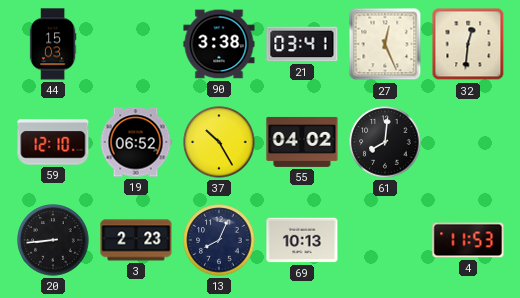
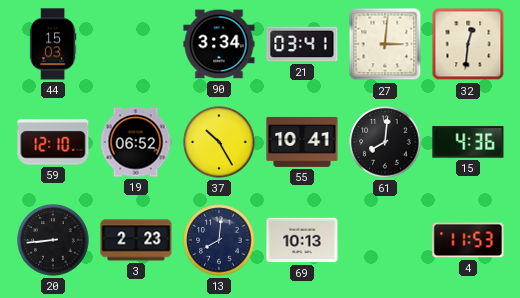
90: 3:38 -> 3:34
27: 12:26 -> 3:01
55: 04:02 -> 10:41
15: none -> 4:36
13: 8:04 -> 8:01
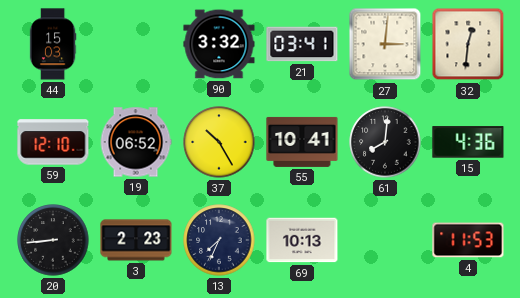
90: 3:34 -> 3:32
13: 8:01 -> 7:34
